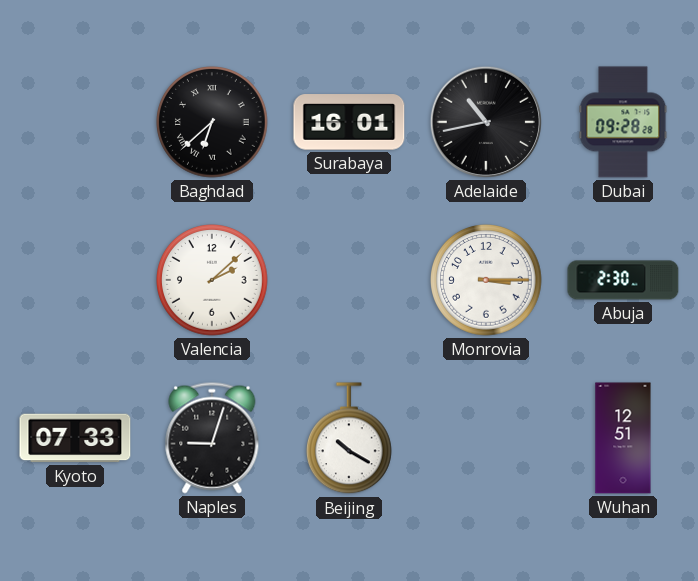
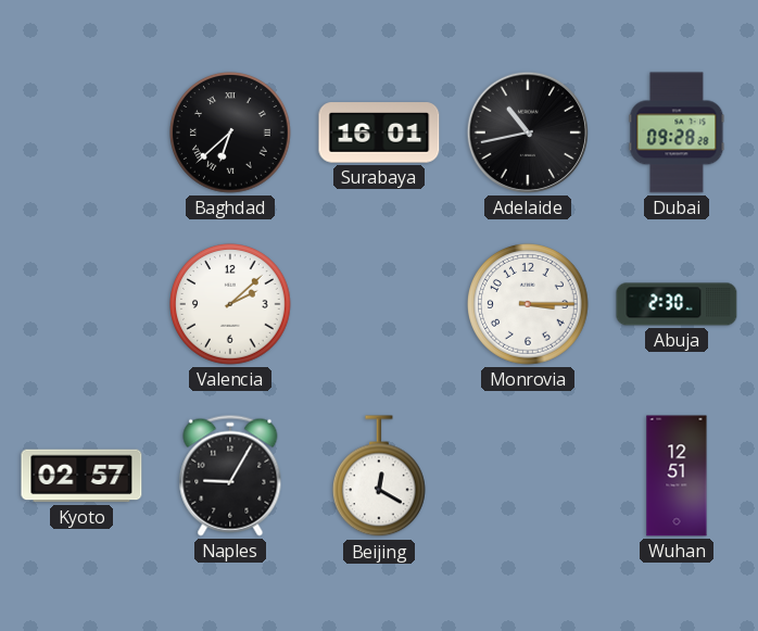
Kyoto: 07:33 -> 02:57
Naples: 9:03 -> 9:05
Beijing: 10:20 -> 12:20
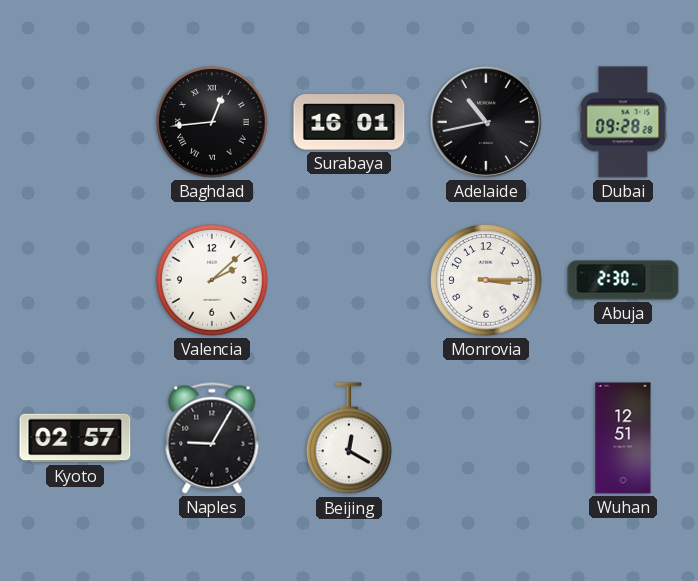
Baghdad: 6:38 -> 12:44
